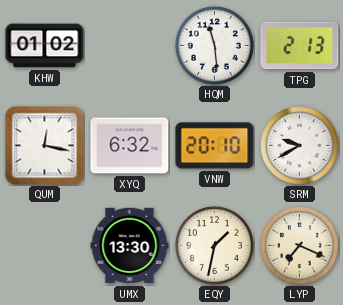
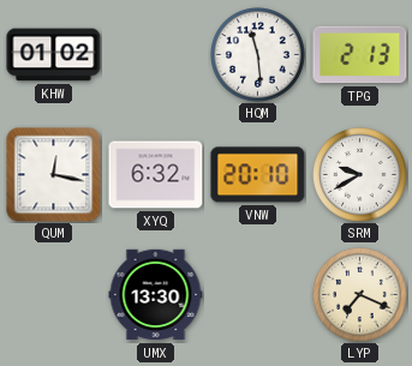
EQY: 1:32 -> none
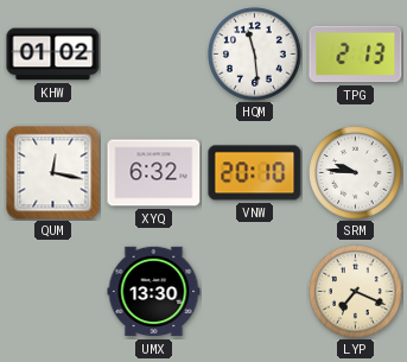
SRM: 9:40 -> 9:46
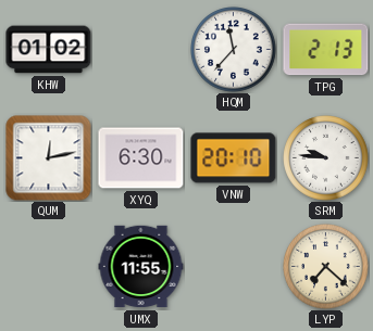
HQM: 11:29 -> 11:37
QUM: 12:17 -> 12:13
XYQ: 6:32 -> 6:30
UMX: 13:30 -> 11:55
LYP: 7:19 -> 7:22
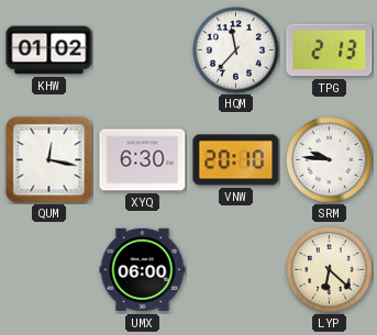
QUM: 12:13 -> 12:17
UMX: 11:55 -> 06:00
LYP: 7:22 -> 6:22
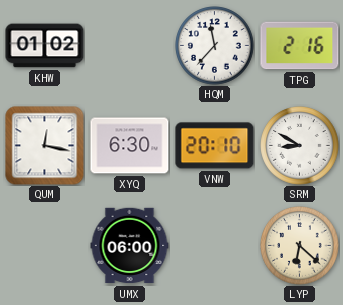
TPG: 2:13 -> 2:16
SRM: 9:46 -> 8:50
